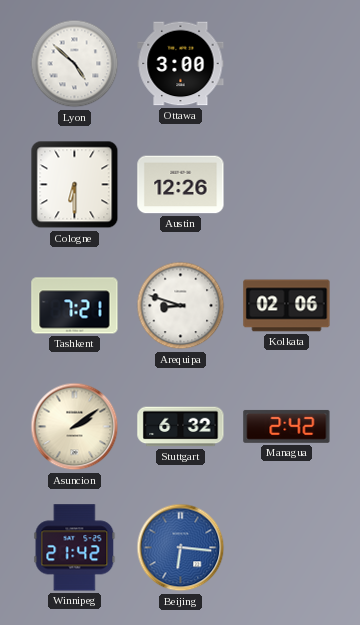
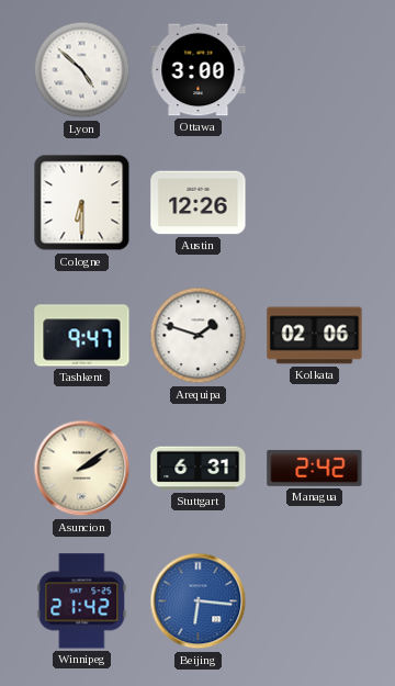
Tashkent: 7:21 -> 9:47
Arequipa: 8:48 -> 1:48
Stuttgart: 6:32 -> 6:31
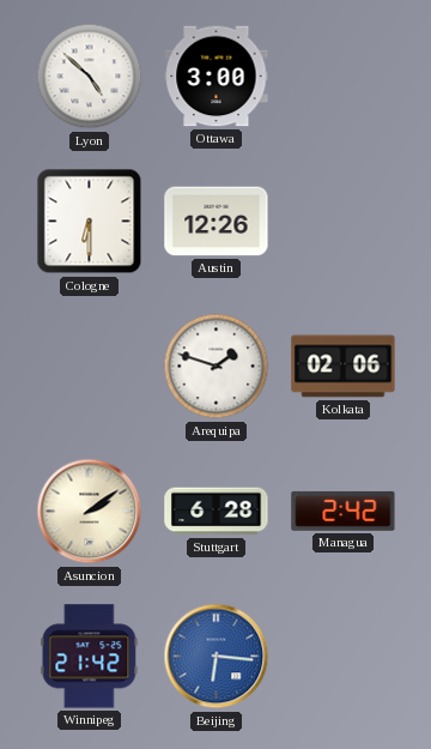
Tashkent: 9:47 -> none
Stuttgart: 6:31 -> 6:28
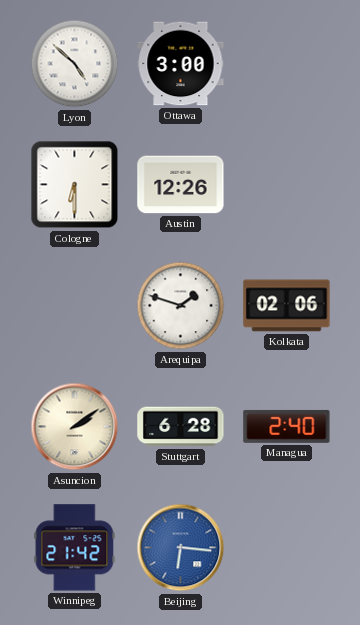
Managua: 2:42 -> 2:40
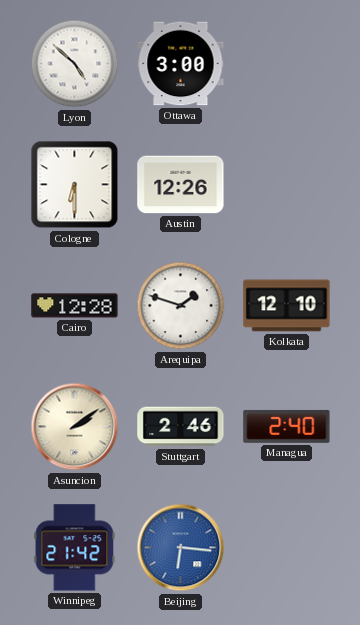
Cairo: none -> 12:28
Kolkata: 02:06 -> 12:10
Stuttgart: 6:28 -> 2:46
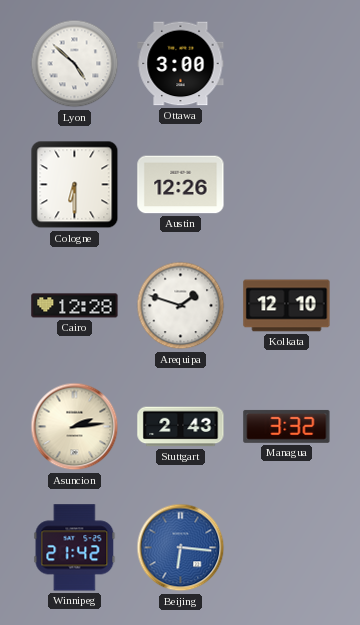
Asuncion: 2:09 -> 2:14
Stuttgart: 2:46 -> 2:43
Managua: 2:40 -> 3:32
